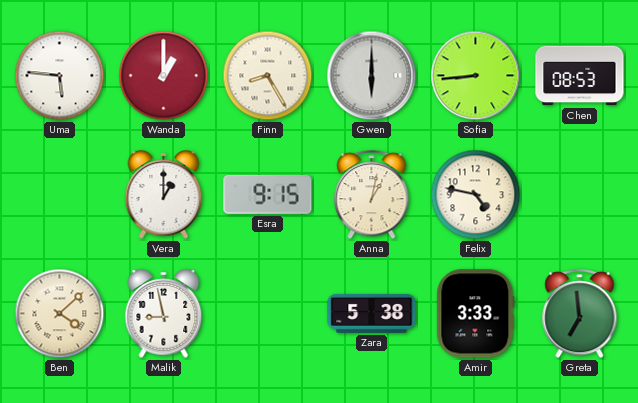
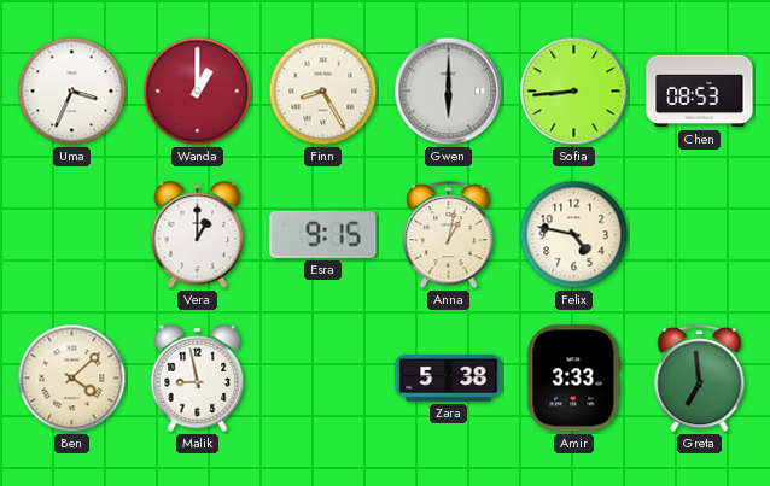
Uma: 5:46 -> 3:34
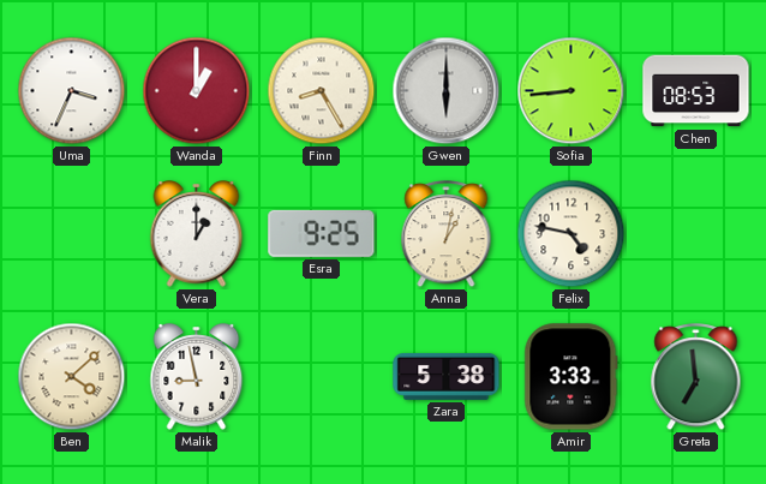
Esra: 9:15 -> 9:25
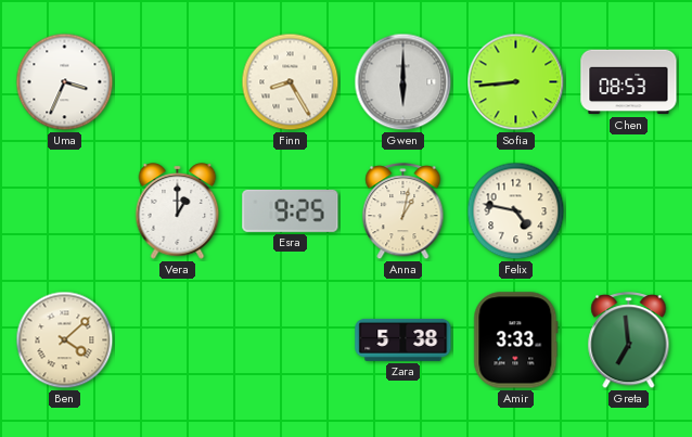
Wanda: 1:00 -> none
Malik: 8:58 -> none
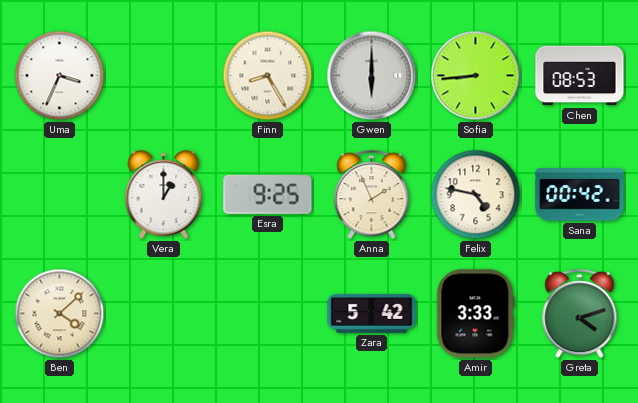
Anna: 1:02 -> 1:56
Sana: none -> 00:42
Zara: 5:38 -> 5:42
Greta: 6:59 -> 4:12
